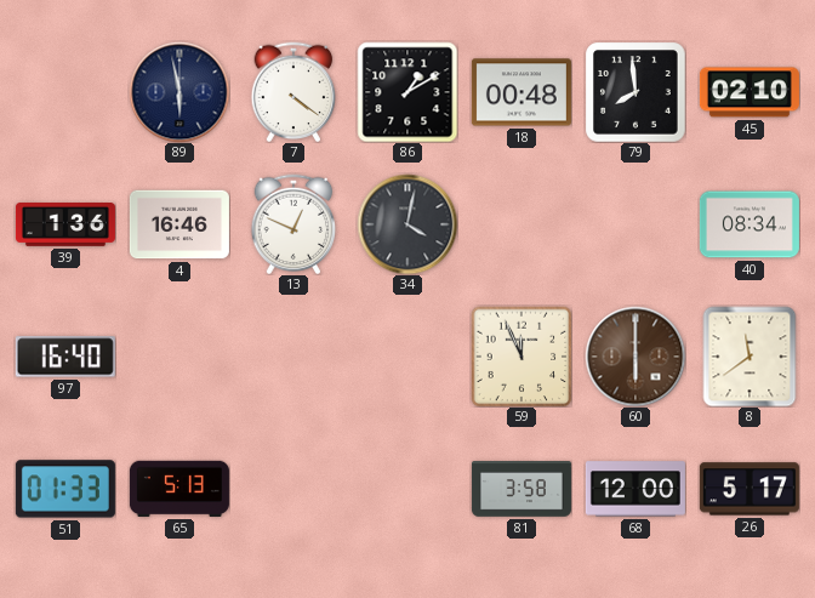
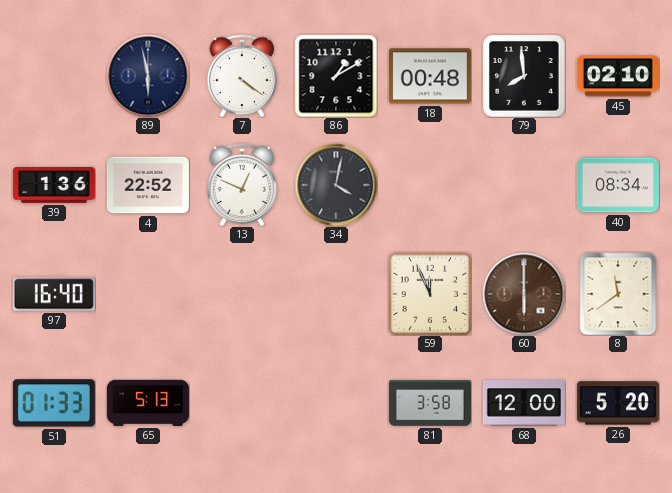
4: 16:46 -> 22:52
26: 5:17 -> 5:20
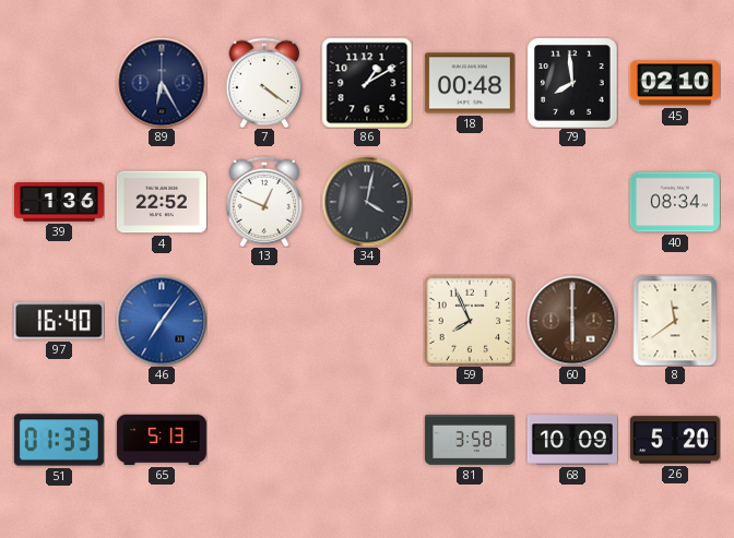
89: 5:58 -> 6:25
46: none -> 7:06
59: 11:56 -> 7:56
68: 12:00 -> 10:09
